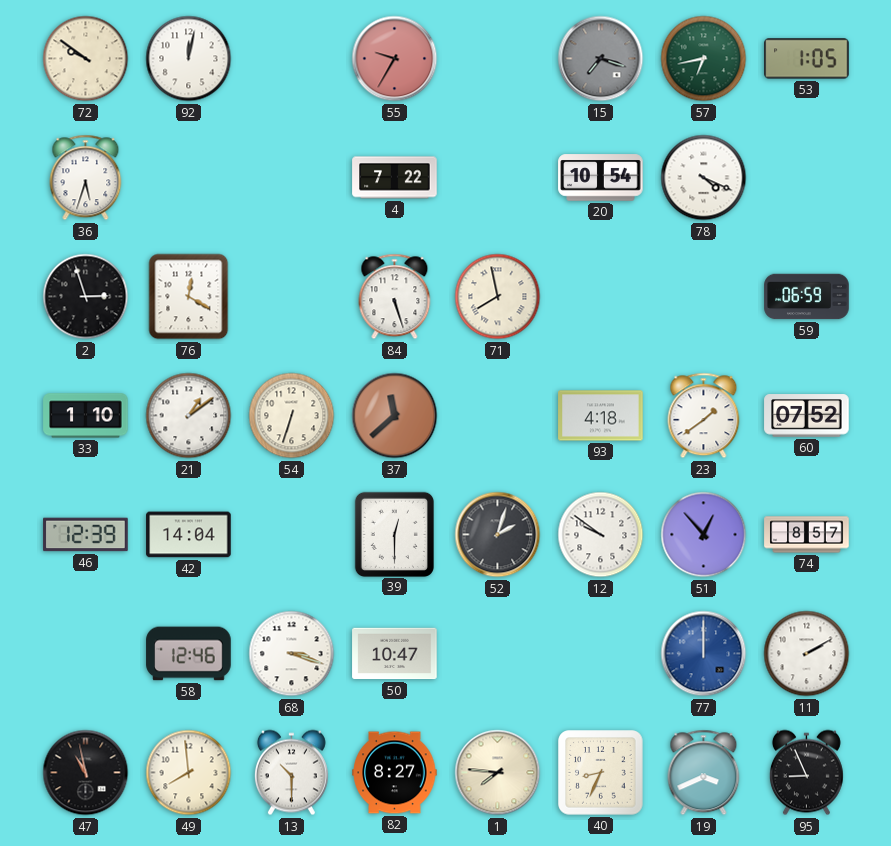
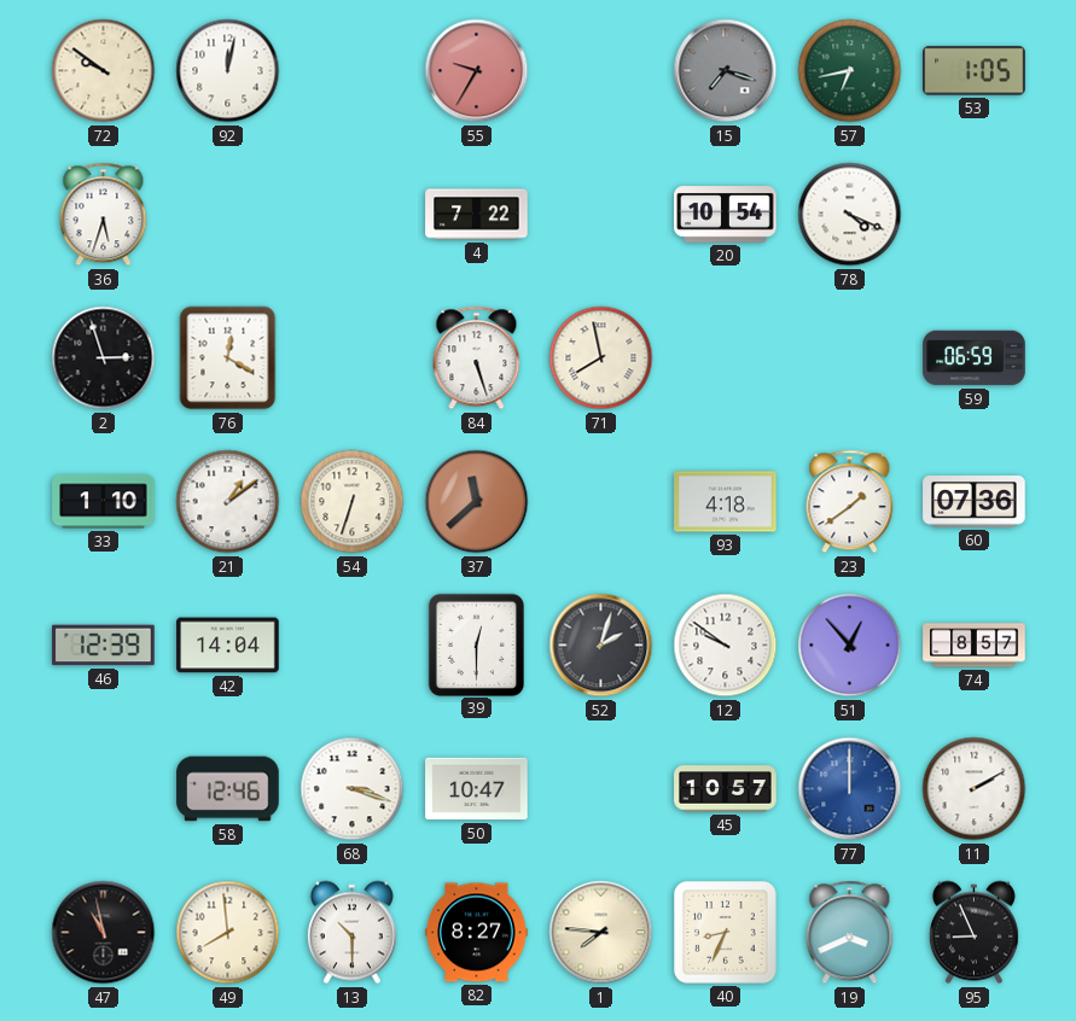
60: 07:52 -> 07:36
45: none -> 10:57
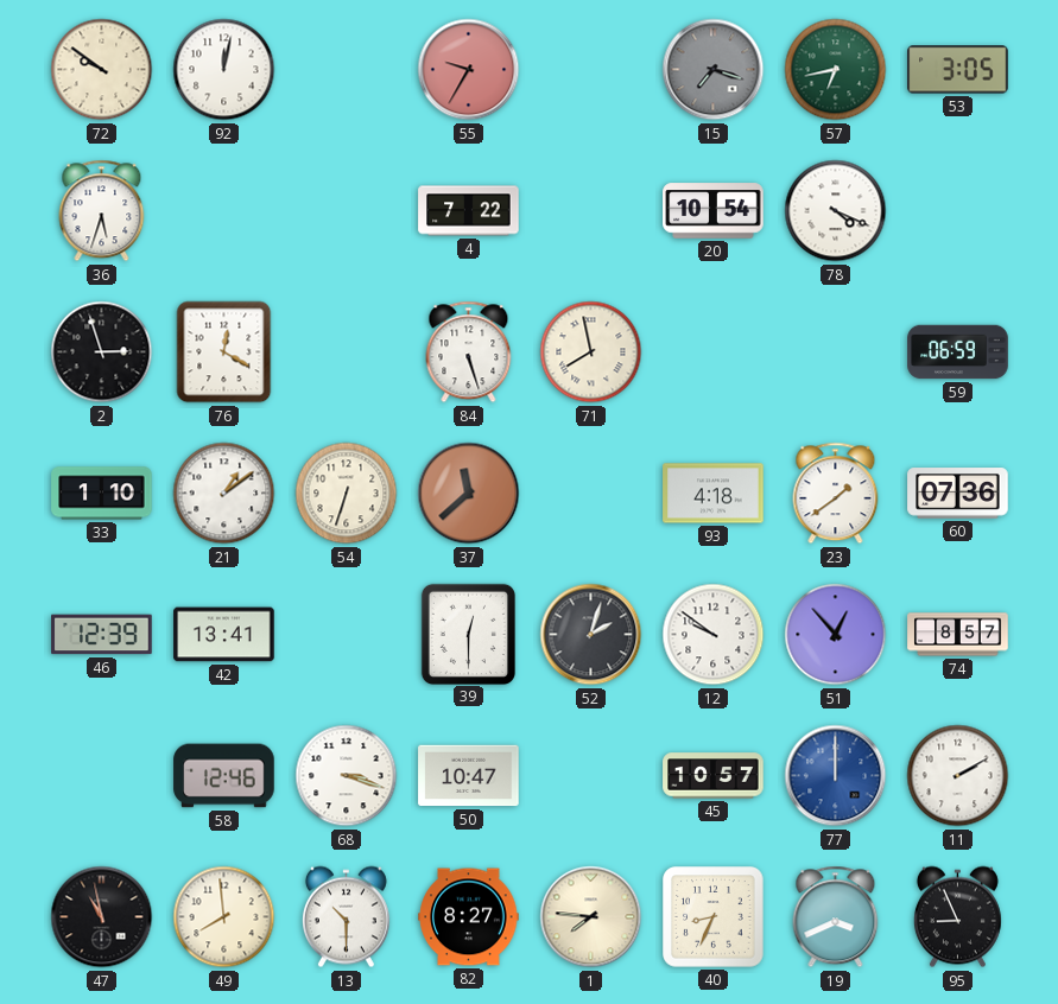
53: 1:05 -> 3:05
42: 14:04 -> 13:41
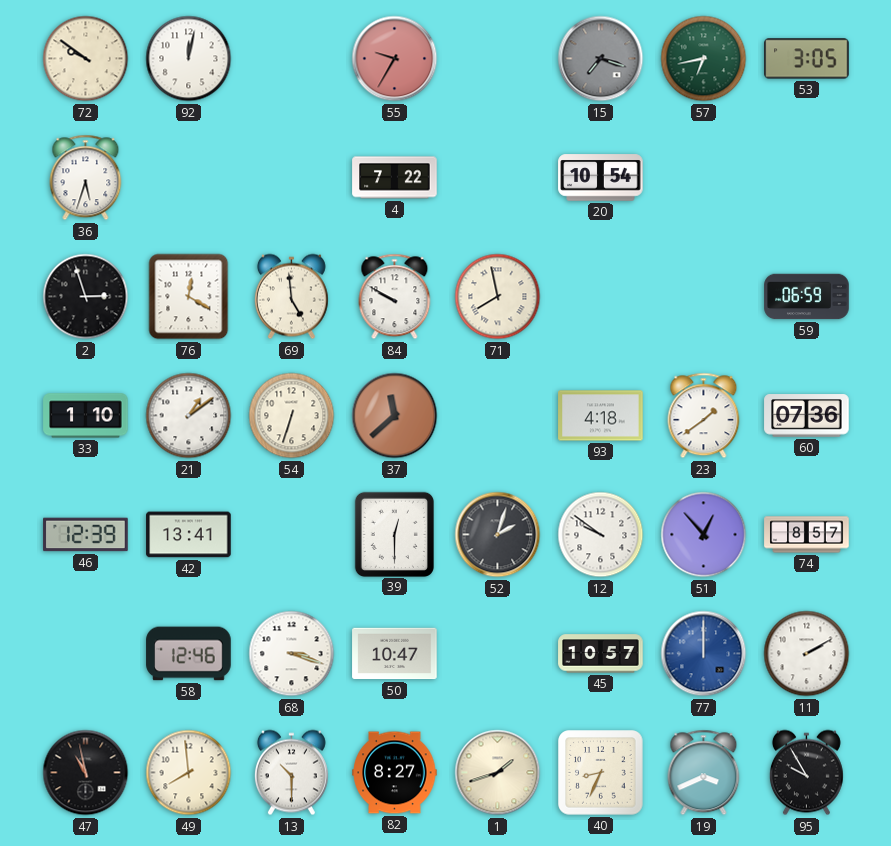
78: 4:19 -> none
69: none -> 4:59
84: 5:27 -> 9:50
1: 7:46 -> 1:42
95: 8:56 -> 9:55
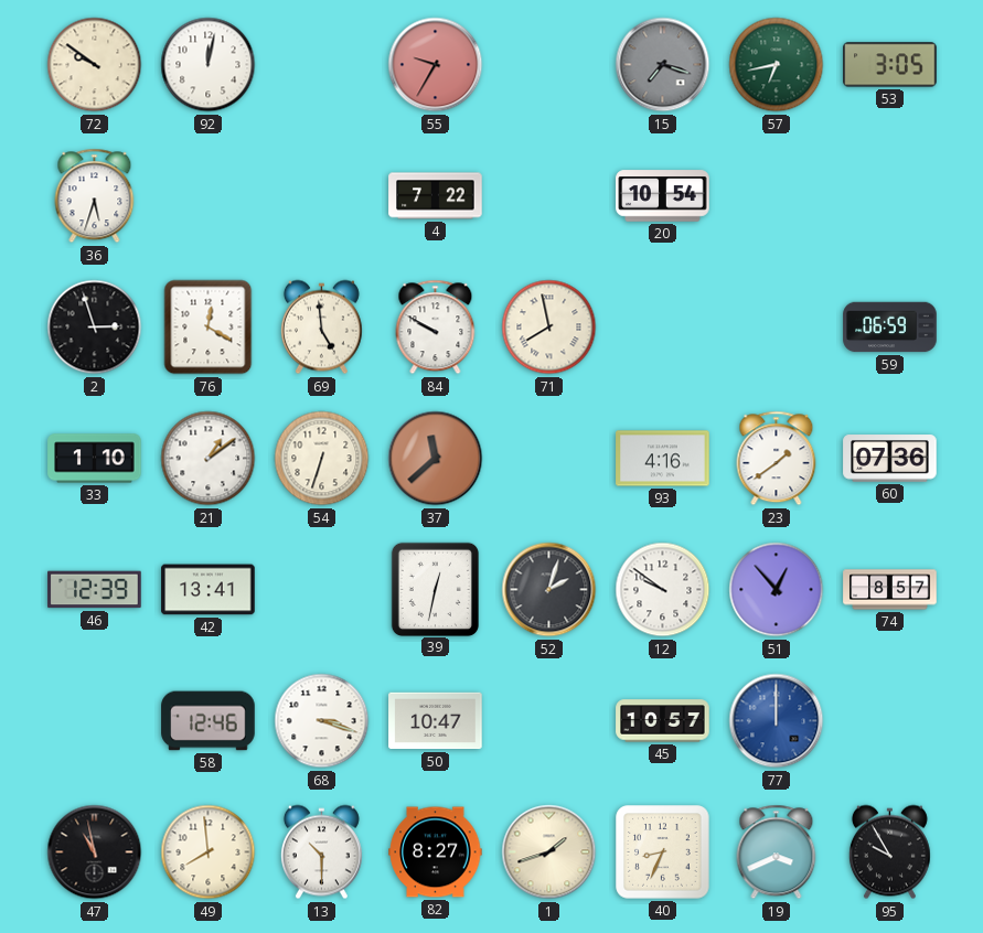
93: 4:18 -> 4:16
39: 12:30 -> 12:32
11: 2:10 -> none
